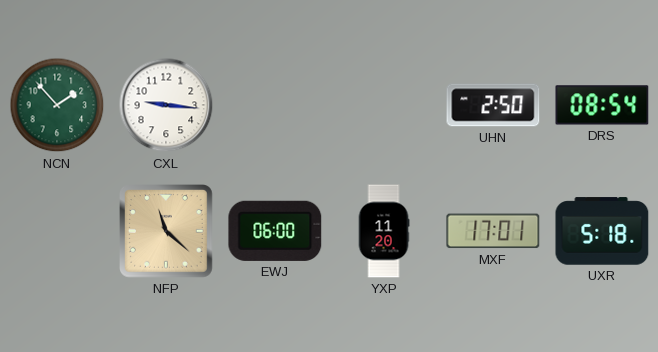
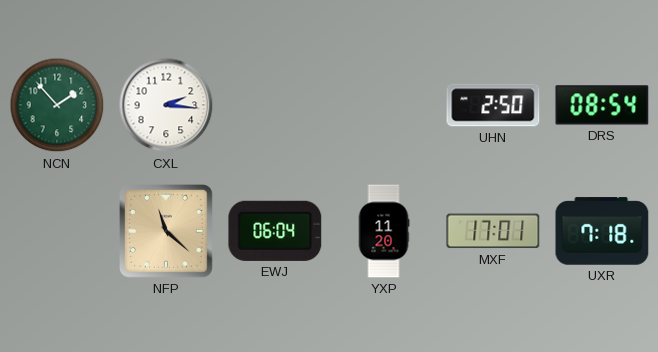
CXL: 9:16 -> 2:16
EWJ: 06:00 -> 06:04
UXR: 5:18 -> 7:18
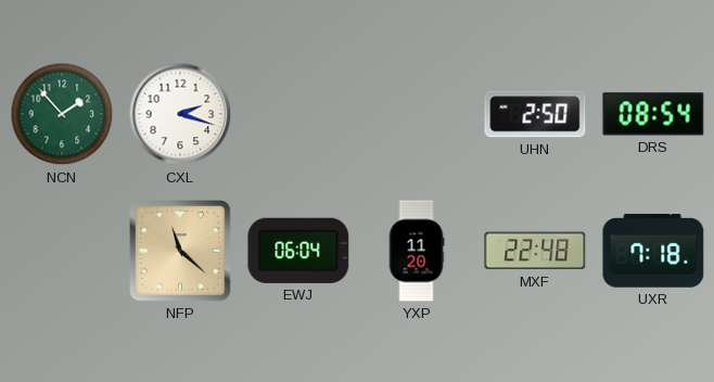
CXL: 2:16 -> 2:18
MXF: 17:01 -> 22:48
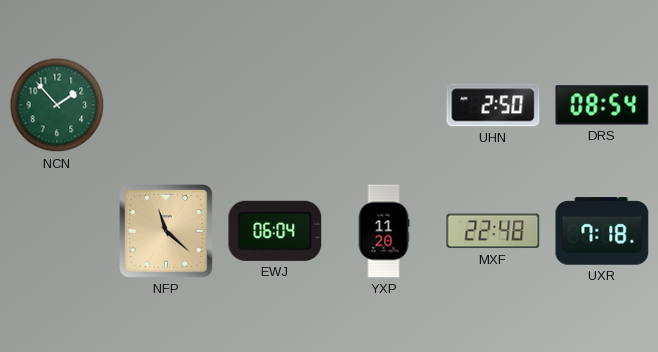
CXL: 2:18 -> none
